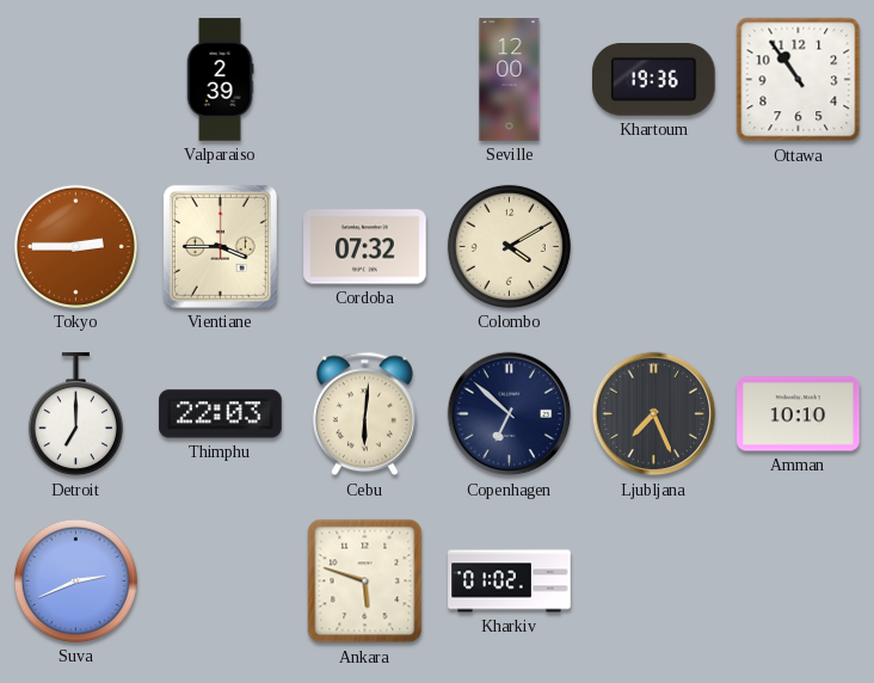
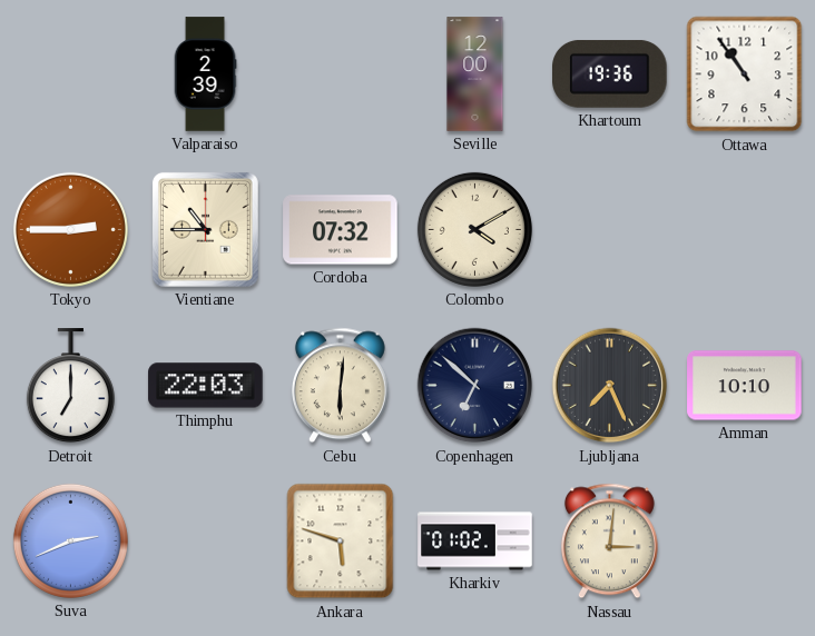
Vientiane: 3:45 -> 10:45
Nassau: none -> 3:01
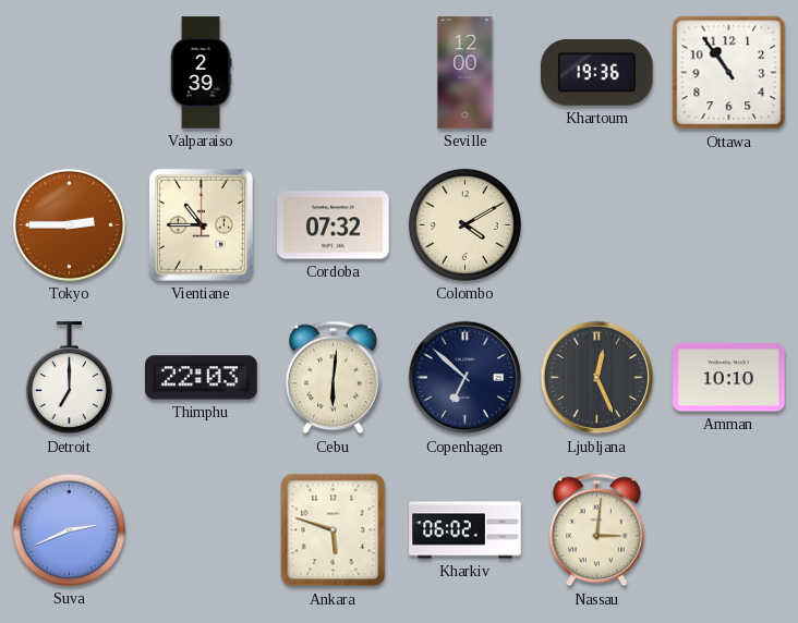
Ljubljana: 7:26 -> 12:26
Kharkiv: 01:02 -> 06:02
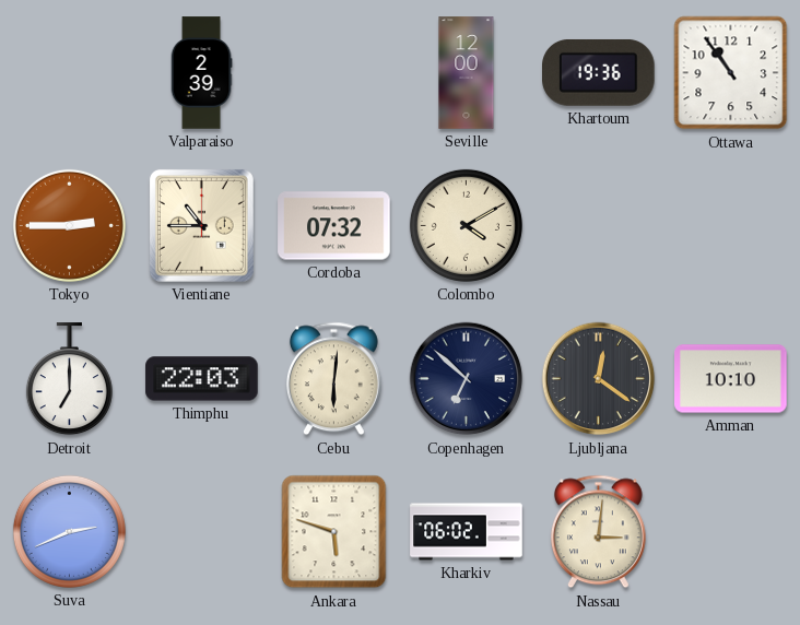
Ljubljana: 12:26 -> 12:21
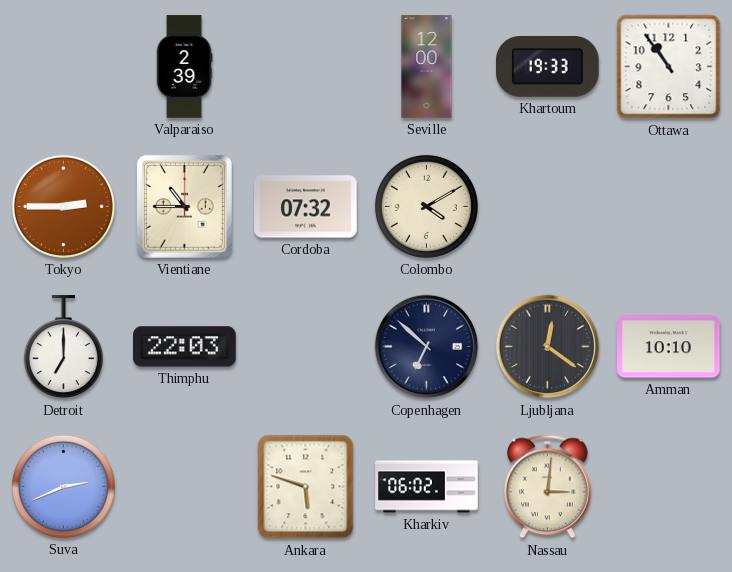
Khartoum: 19:36 -> 19:33
Cebu: 6:01 -> none
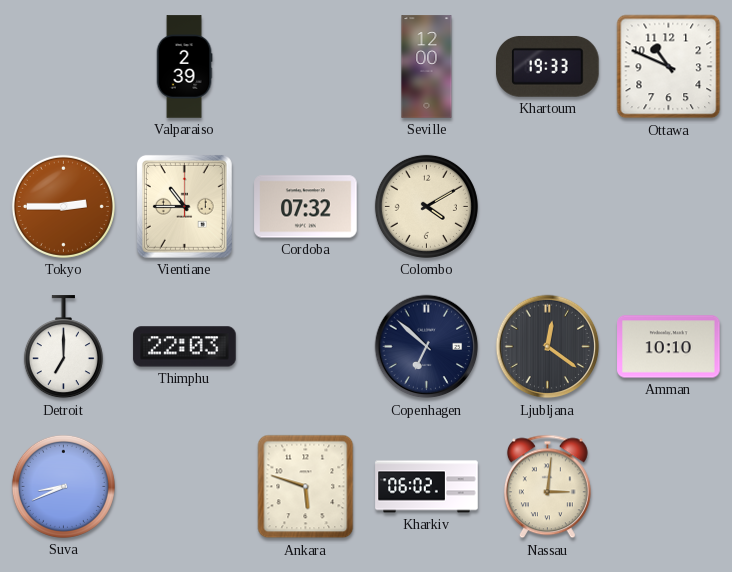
Ottawa: 10:54 -> 10:49
Suva: 2:41 -> 8:41
